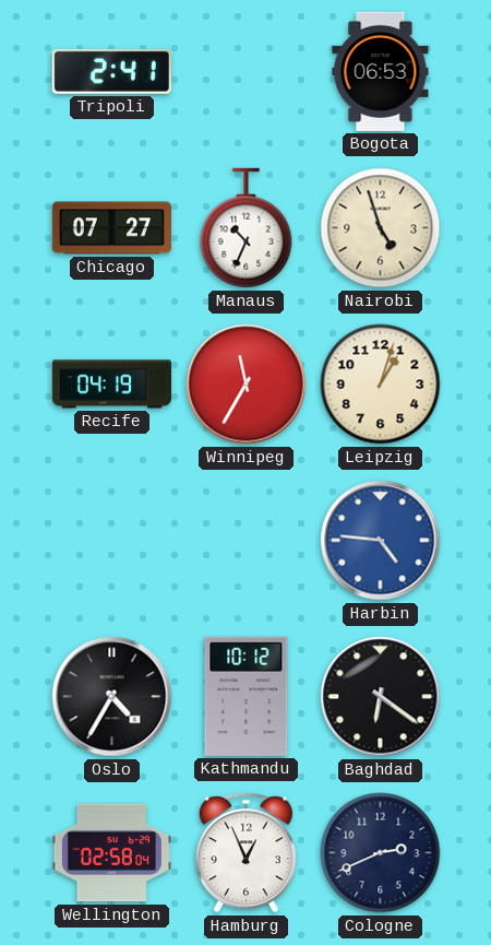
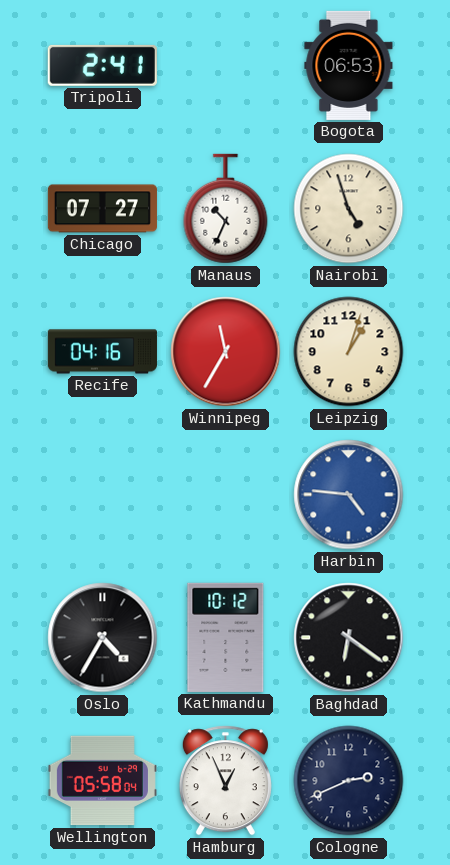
Recife: 04:19 -> 04:16
Wellington: 02:58 -> 05:58
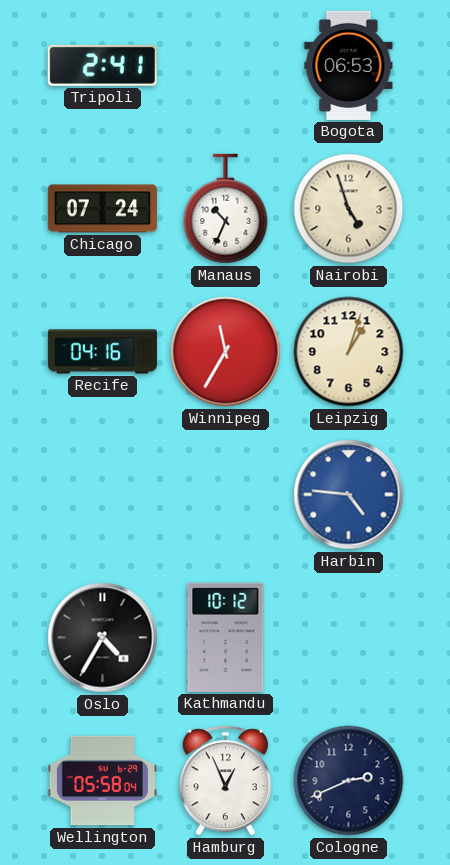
Chicago: 07:27 -> 07:24
Baghdad: 6:21 -> none
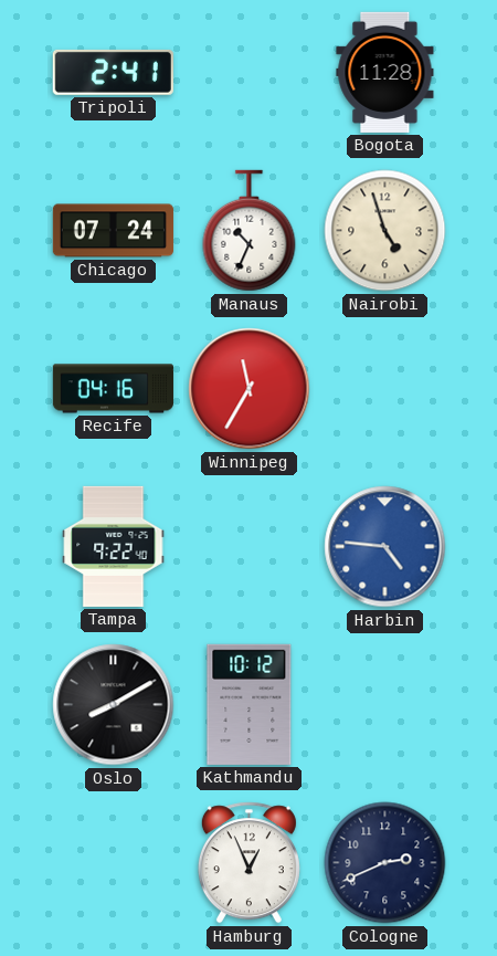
Bogota: 06:53 -> 11:28
Leipzig: 1:03 -> none
Tampa: none -> 9:22
Oslo: 4:35 -> 8:10
Wellington: 05:58 -> none
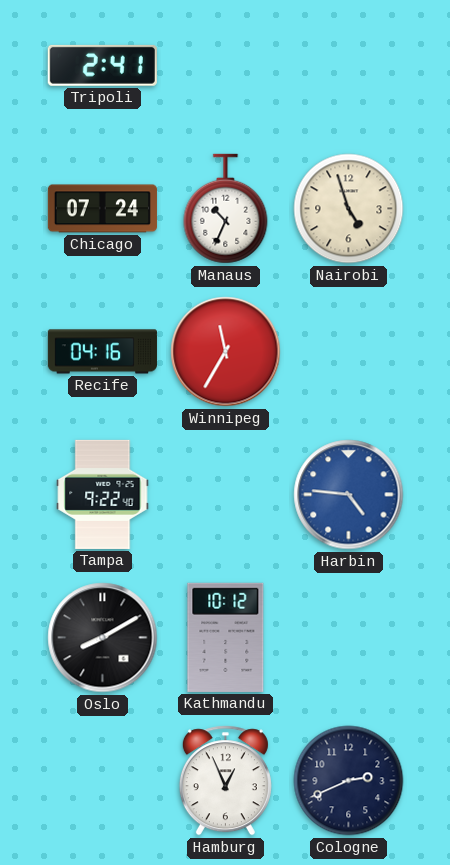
Bogota: 11:28 -> none
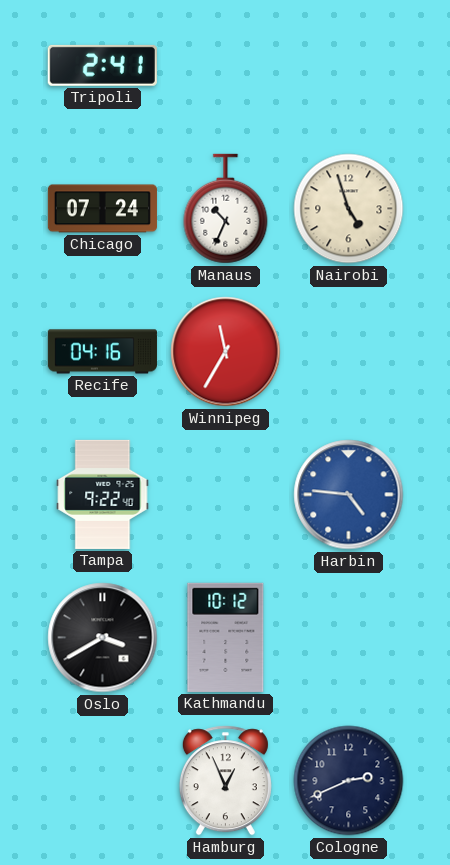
Oslo: 8:10 -> 3:40
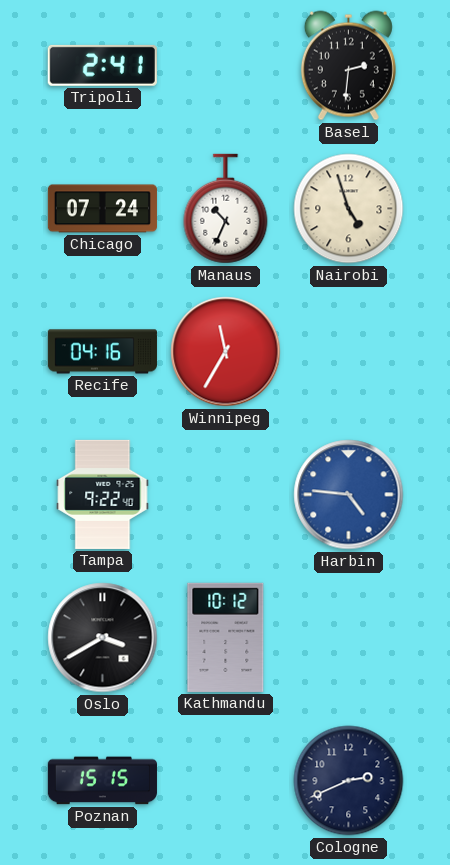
Basel: none -> 2:31
Poznan: none -> 15:15
Hamburg: 12:56 -> none
